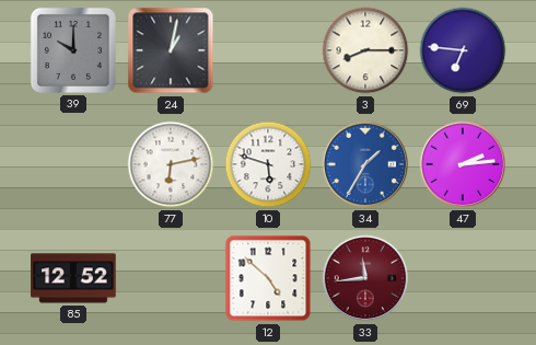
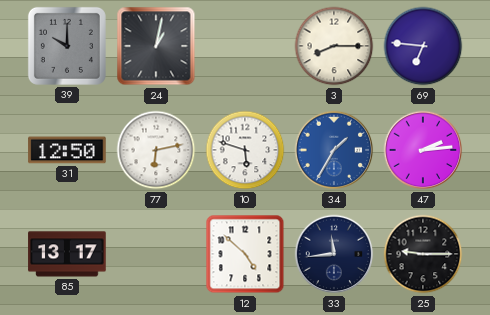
31: none -> 12:50
85: 12:52 -> 13:17
33 dial: burgundy -> navy
25: none -> 9:15
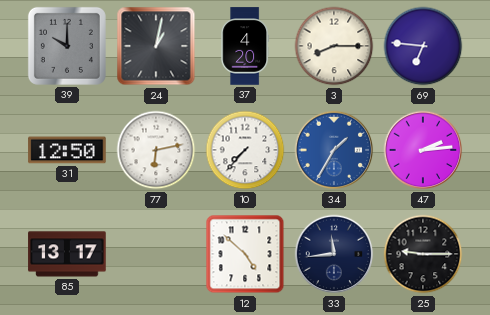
37: none -> 4:20
10: 5:48 -> 7:37
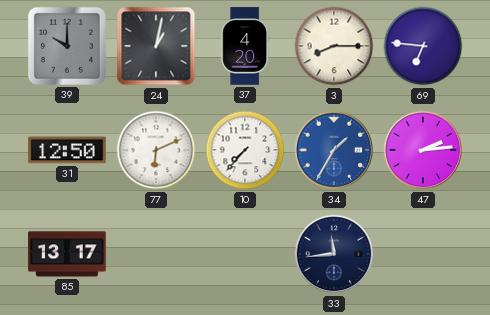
77: 6:13 -> 6:11
12: 4:52 -> none
25: 9:15 -> none
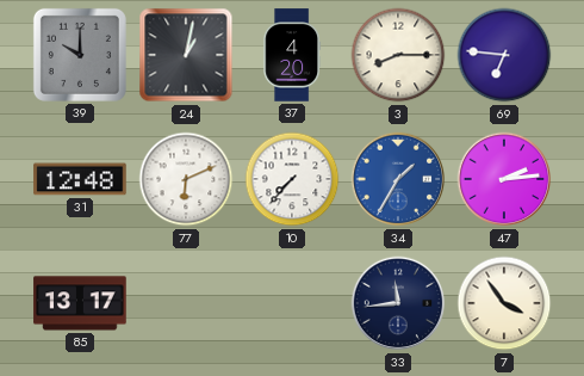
31: 12:50 -> 12:48
7: none -> 3:54
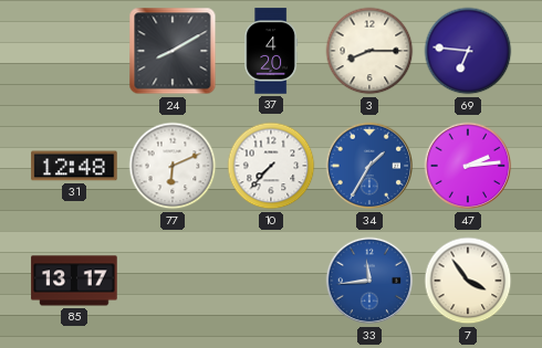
39: 10:00 -> none
24: 1:02 -> 8:10
33 dial: navy -> blue
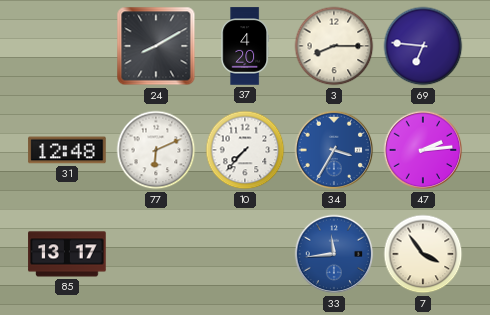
34: 1:35 -> 3:35
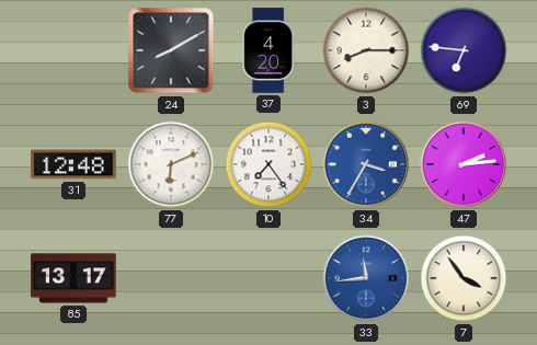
10: 7:37 -> 7:24
